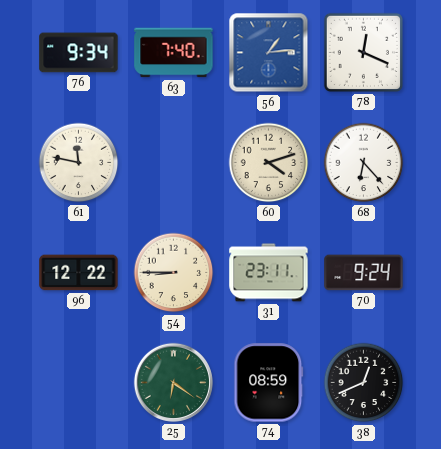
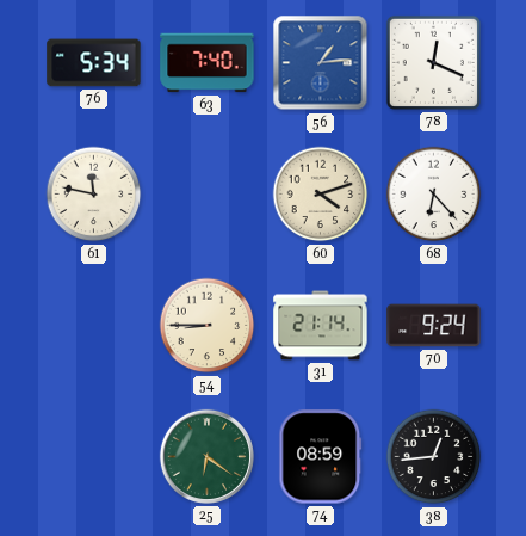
76: 9:34 -> 5:34
96: 12:22 -> none
31: 23:11 -> 21:14
38: 12:41 -> 12:44
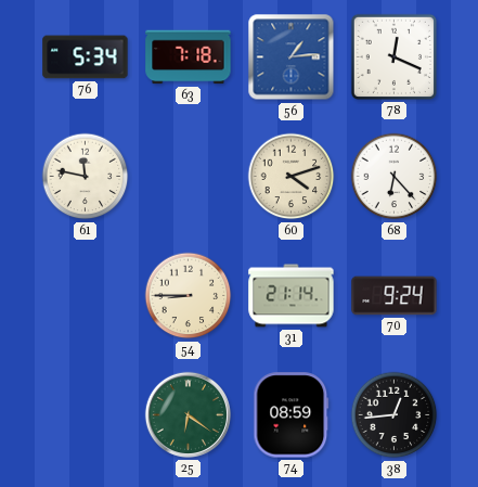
63: 7:40 -> 7:18
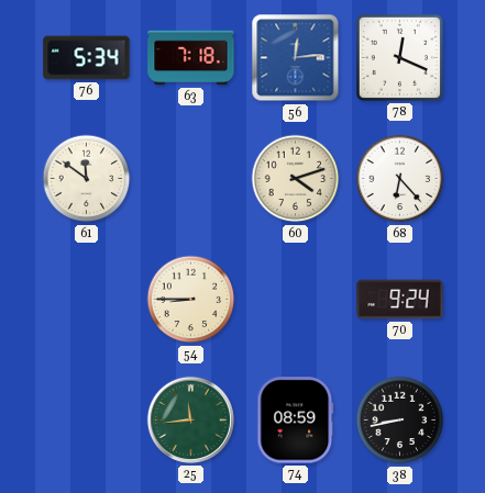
56: 1:14 -> 12:14
61: 11:47 -> 11:51
31: 21:14 -> none
25: 6:21 -> 11:44
38: 12:44 -> 8:43
